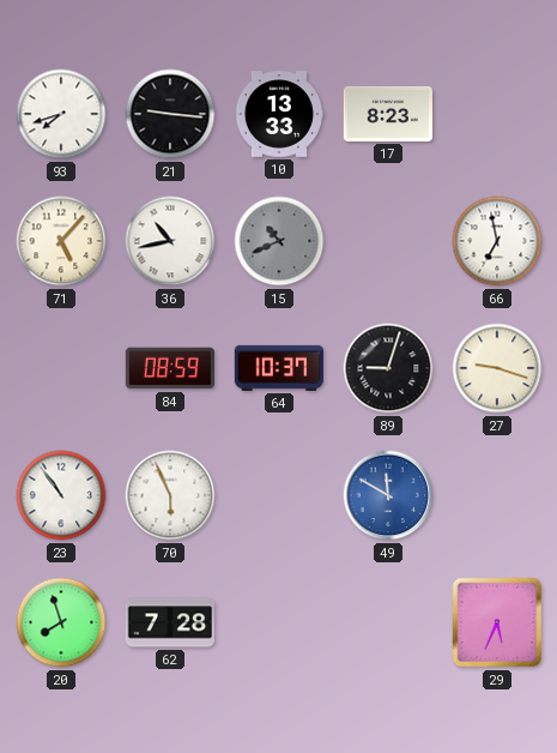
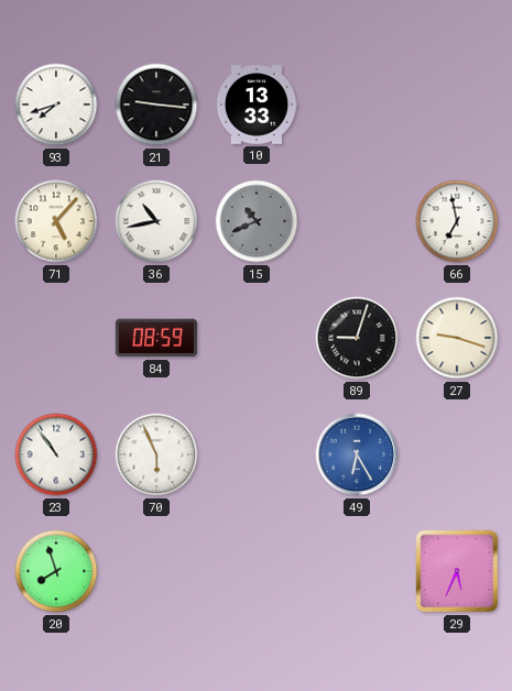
17: 8:23 -> none
64: 10:37 -> none
49: 11:50 -> 6:25
62: 7:28 -> none
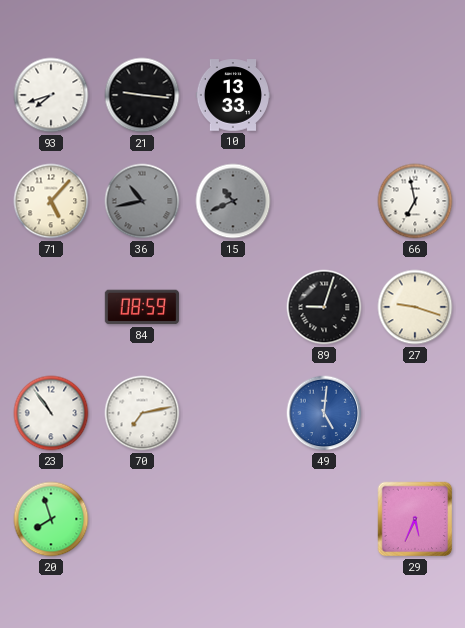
36 dial: white -> grey
70: 5:56 -> 7:13
49: 6:25 -> 5:01
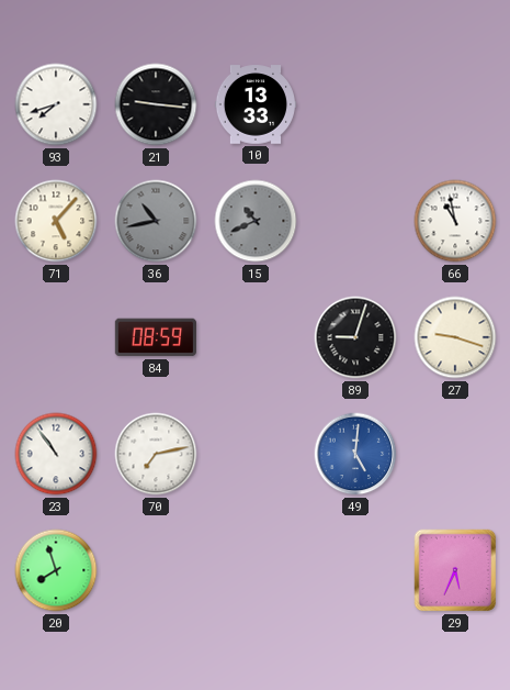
66: 6:58 -> 10:58
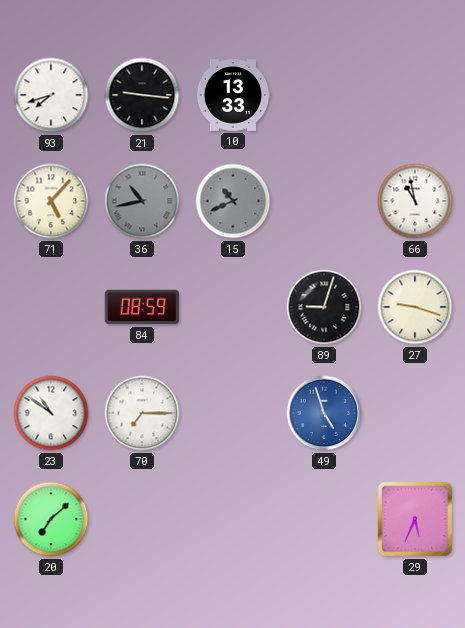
23: 10:54 -> 10:51
70: 7:13 -> 7:15
49: 5:01 -> 4:57
20: 7:57 -> 7:08
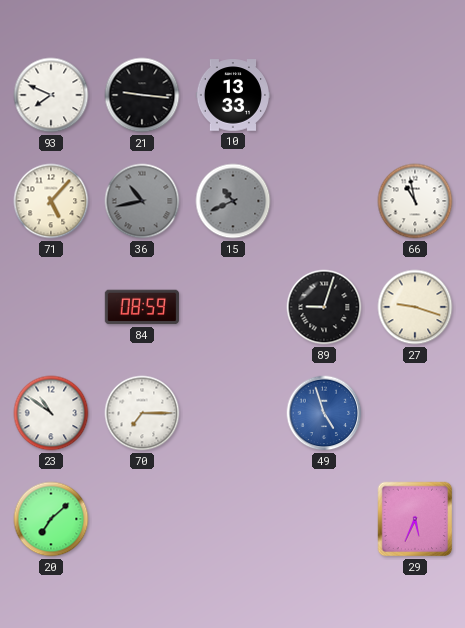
93: 7:42 -> 7:49
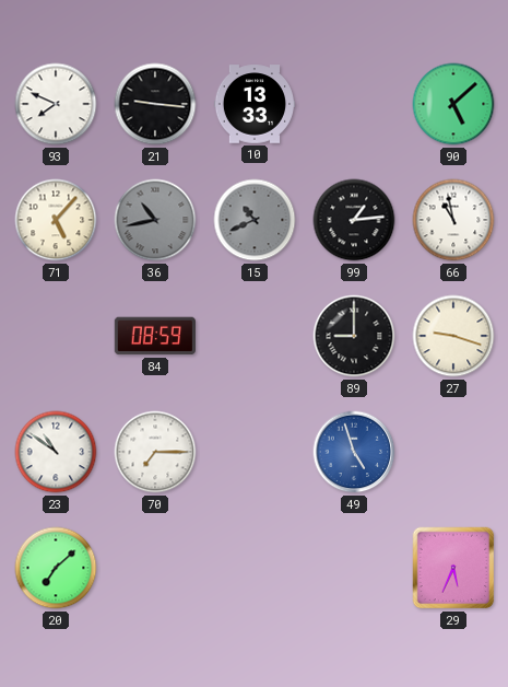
90: none -> 5:08
99: none -> 1:14
89: 9:03 -> 9:00
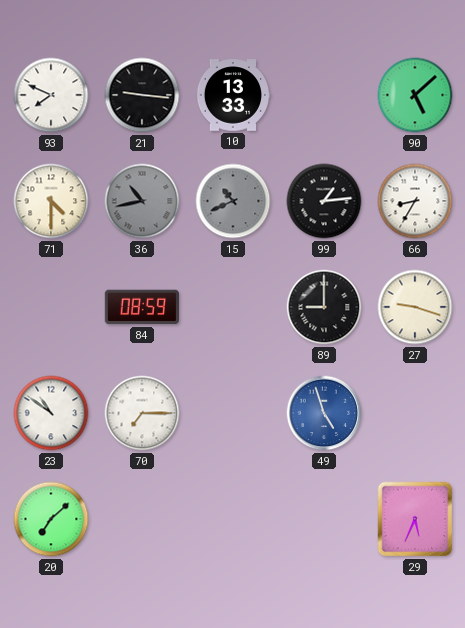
71: 5:07 -> 4:30
66: 10:58 -> 8:35
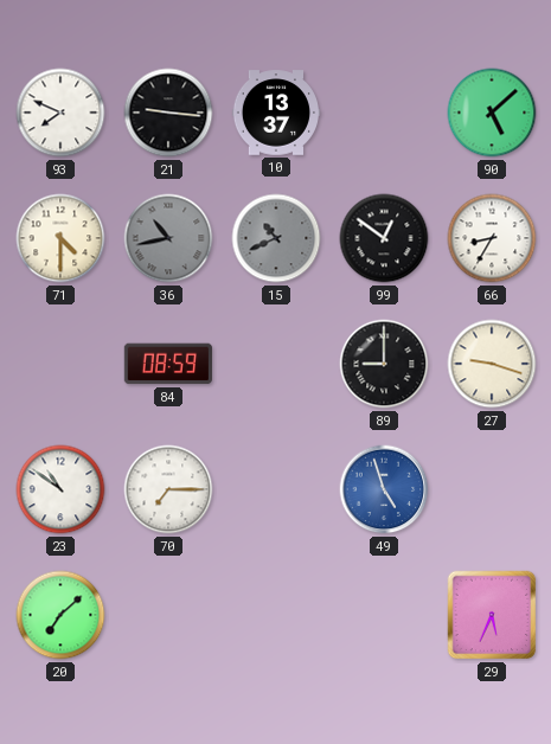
10: 13:33 -> 13:37
99: 1:14 -> 12:51
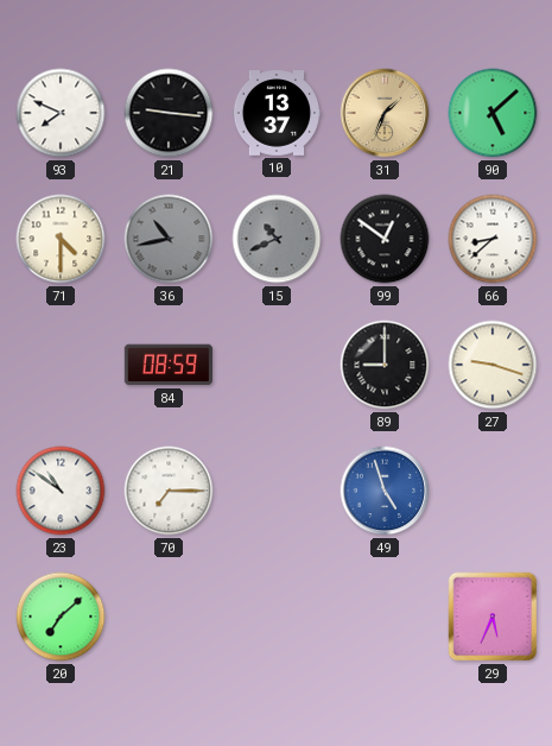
31: none -> 1:34
66: 8:35 -> 8:38
